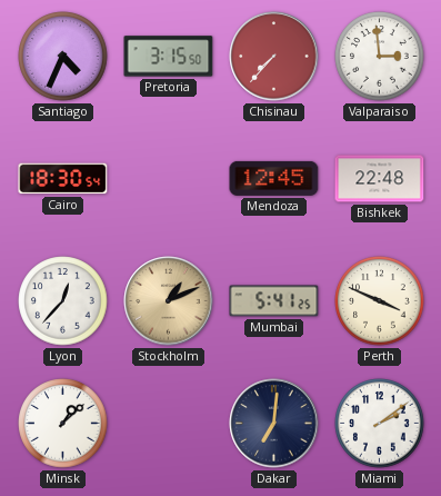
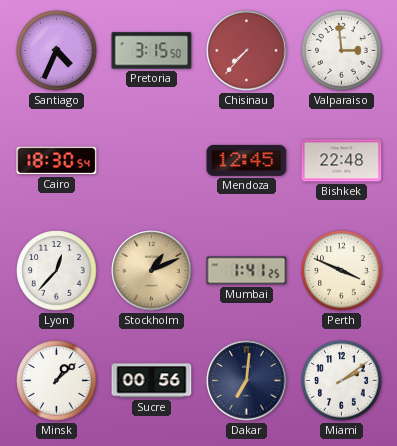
Mumbai: 5:41 -> 1:41
Sucre: none -> 00:56
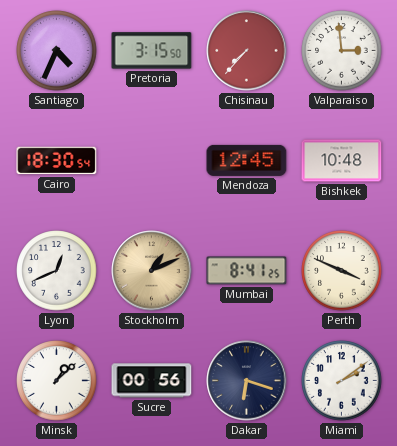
Bishkek: 22:48 -> 10:48
Lyon: 12:37 -> 12:41
Mumbai: 1:41 -> 8:41
Dakar: 7:01 -> 6:18
